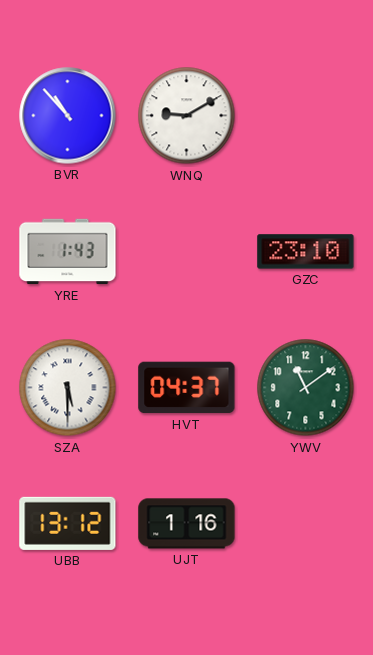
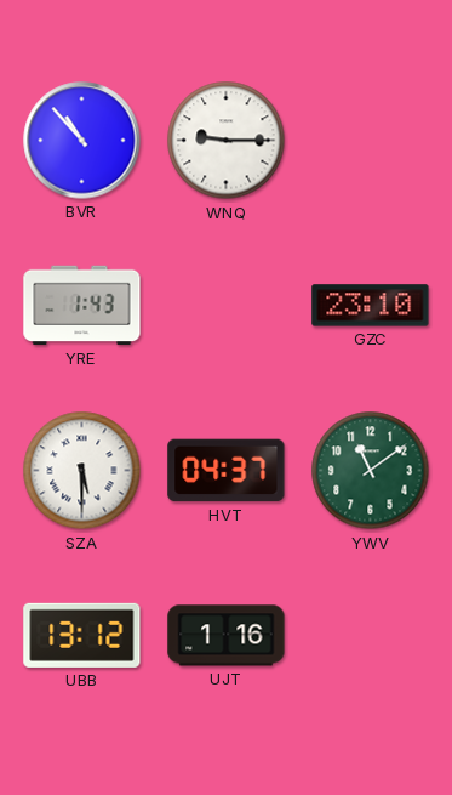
WNQ: 9:10 -> 9:15
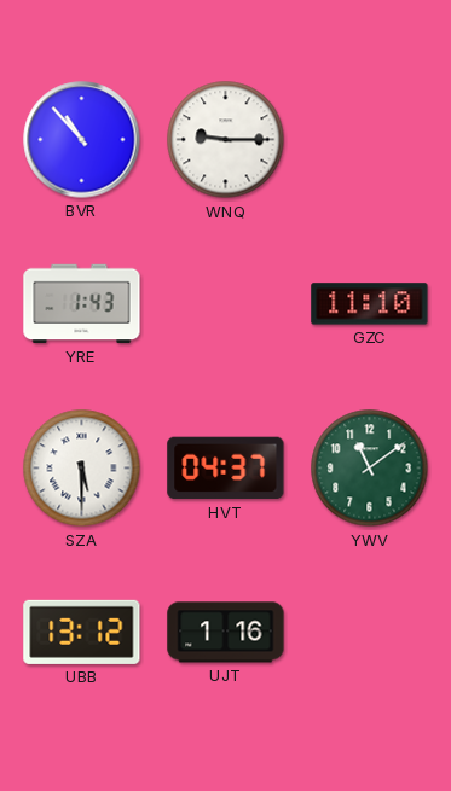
GZC: 23:10 -> 11:10
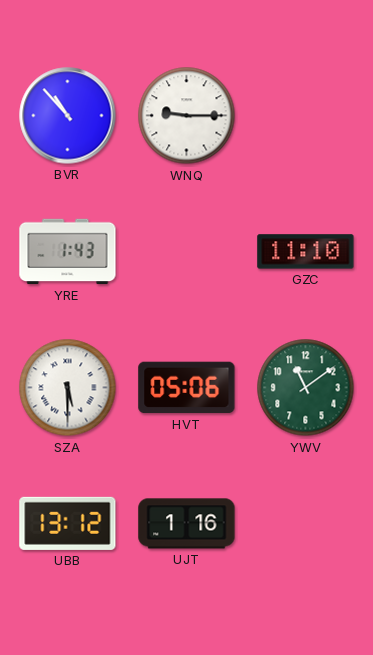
HVT: 04:37 -> 05:06
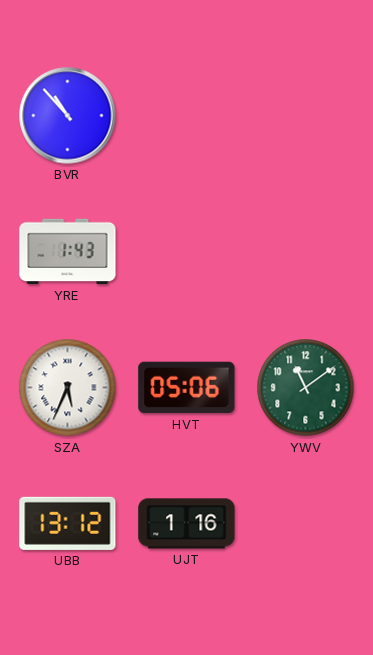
WNQ: 9:15 -> none
GZC: 11:10 -> none
SZA: 5:30 -> 5:34
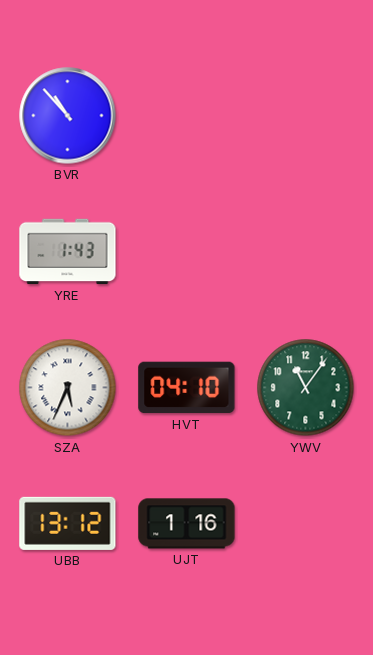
HVT: 05:06 -> 04:10
YWV: 11:09 -> 11:06
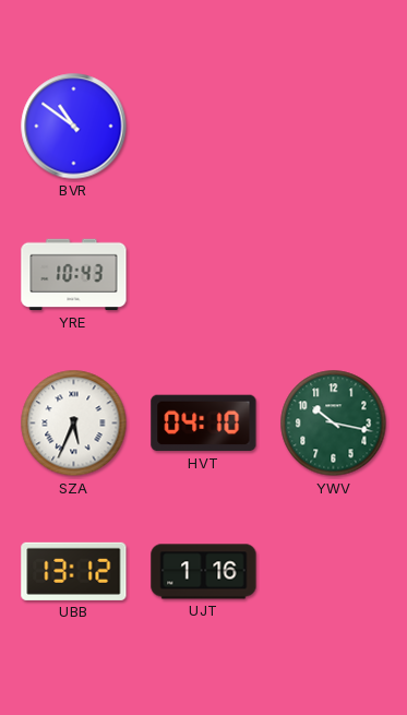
BVR: 10:53 -> 10:51
YRE: 1:43 -> 10:43
YWV: 11:06 -> 10:17
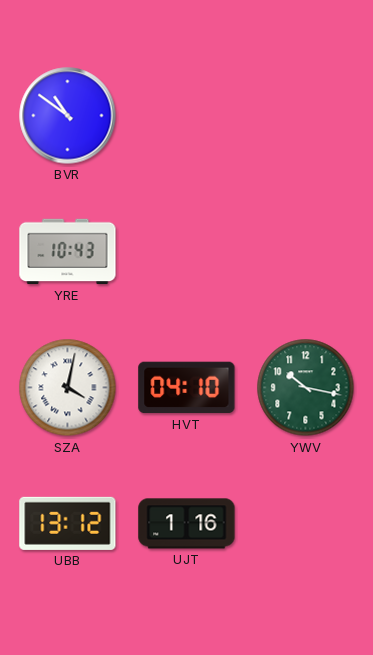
SZA: 5:34 -> 4:02
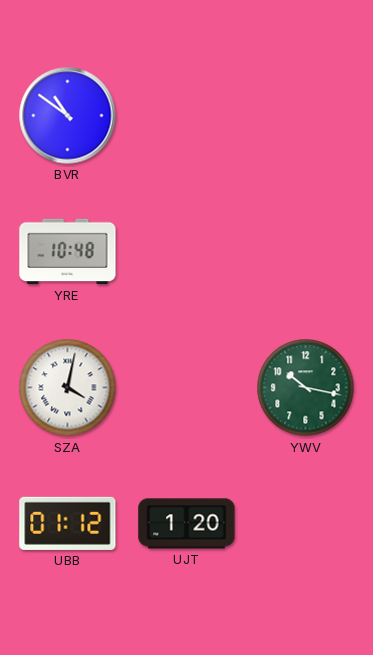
YRE: 10:43 -> 10:48
HVT: 04:10 -> none
UBB: 13:12 -> 01:12
UJT: 1:16 -> 1:20
